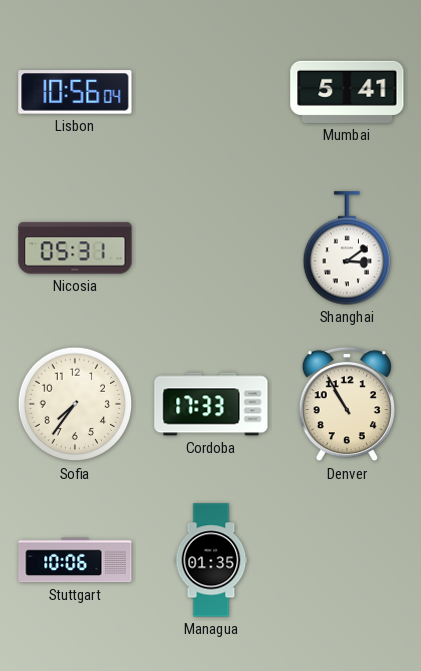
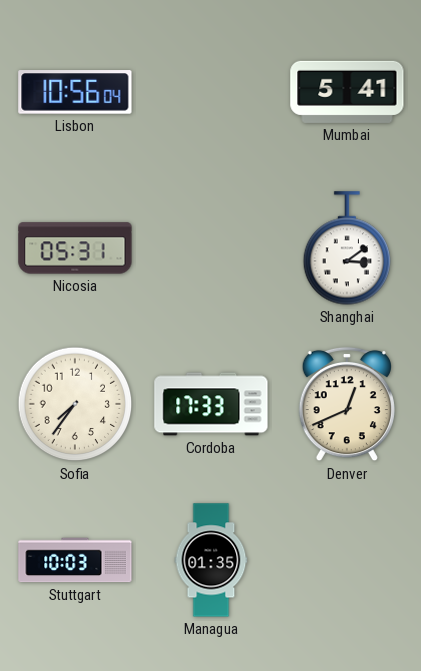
Denver: 10:55 -> 12:41
Stuttgart: 10:06 -> 10:03
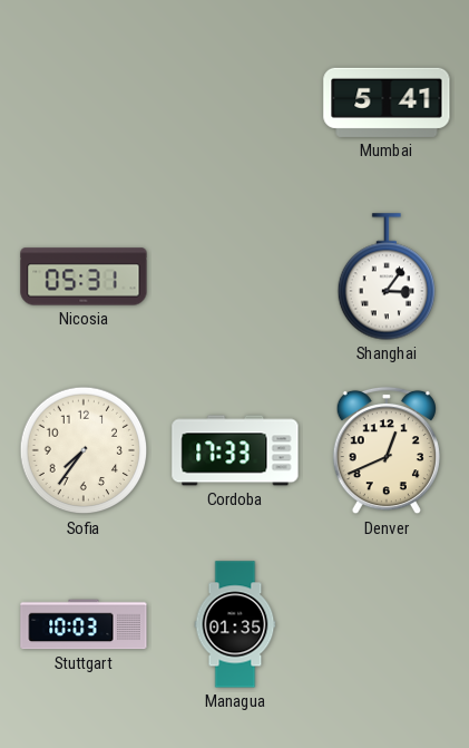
Lisbon: 10:56 -> none
Shanghai: 3:09 -> 3:06
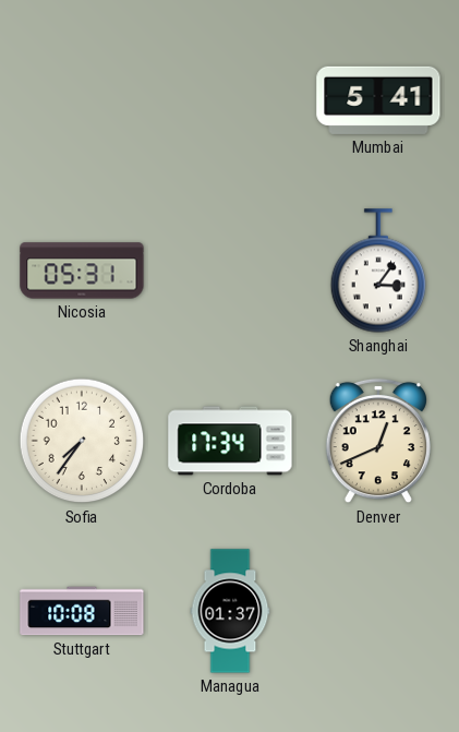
Cordoba: 17:33 -> 17:34
Stuttgart: 10:03 -> 10:08
Managua: 01:35 -> 01:37
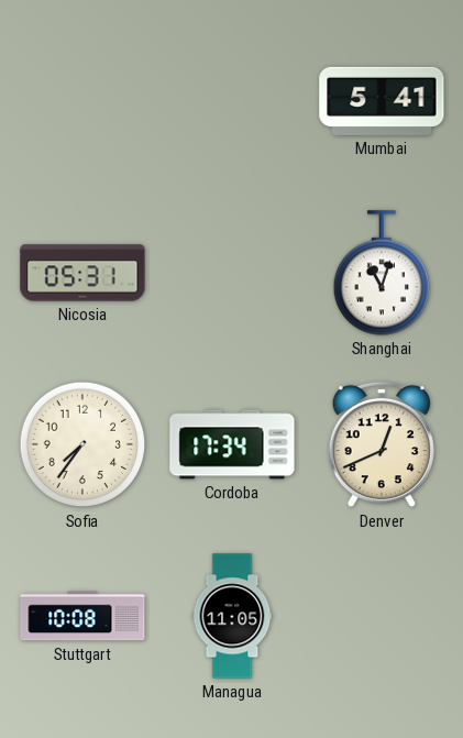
Shanghai: 3:06 -> 11:03
Managua: 01:37 -> 11:05
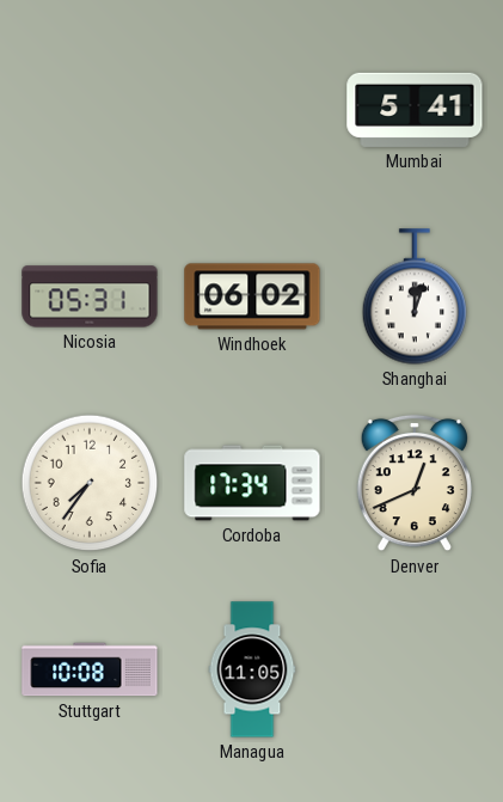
Windhoek: none -> 06:02
Shanghai: 11:03 -> 12:03
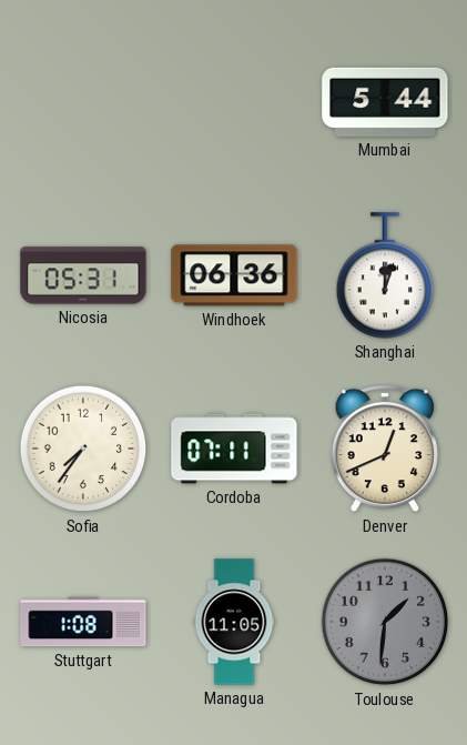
Mumbai: 5:41 -> 5:44
Windhoek: 06:02 -> 06:36
Cordoba: 17:34 -> 07:11
Stuttgart: 10:08 -> 1:08
Toulouse: none -> 1:31
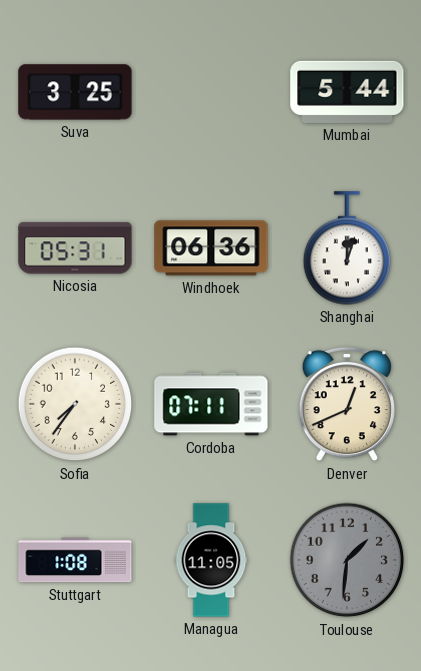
Suva: none -> 3:25
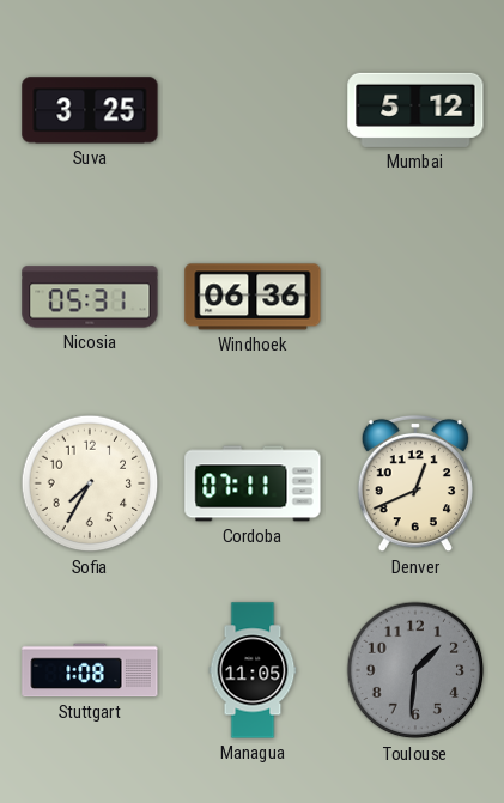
Mumbai: 5:44 -> 5:12
Shanghai: 12:03 -> none
Sofia: 7:36 -> 7:35
